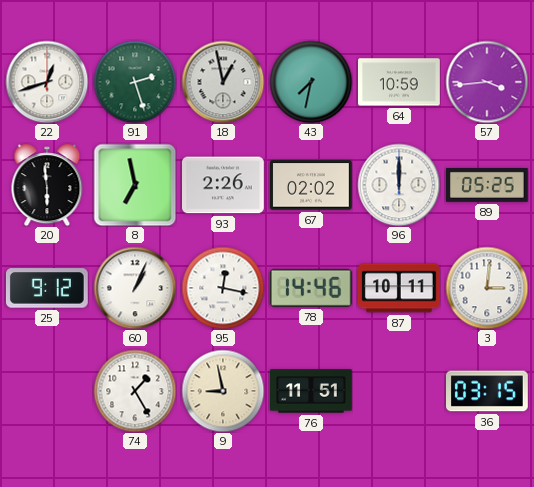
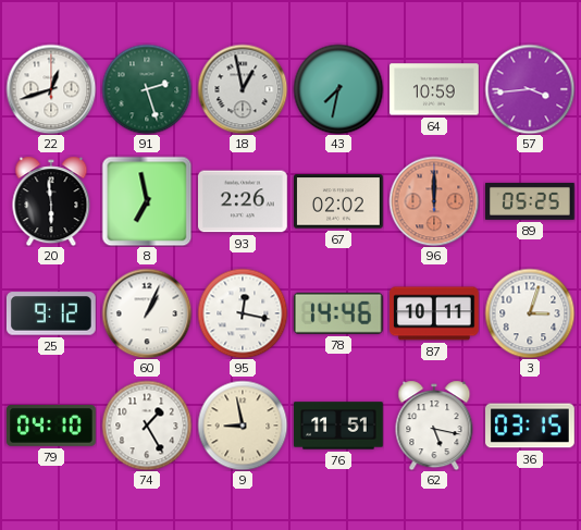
96 dial: white -> salmon
3: 3:01 -> 3:03
79: none -> 04:10
62: none -> 5:17
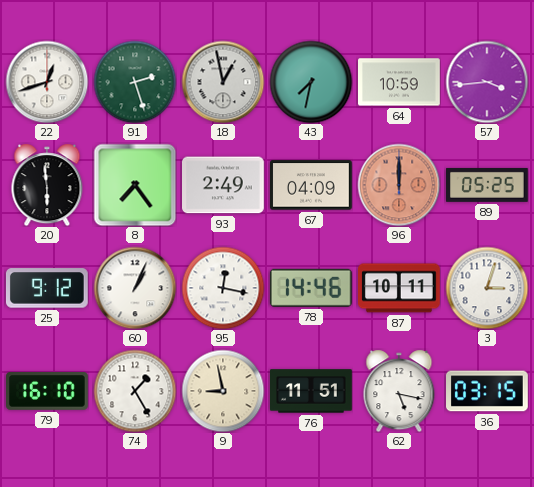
8: 6:58 -> 7:24
93: 2:26 -> 2:49
67: 02:02 -> 04:09
79: 04:10 -> 16:10
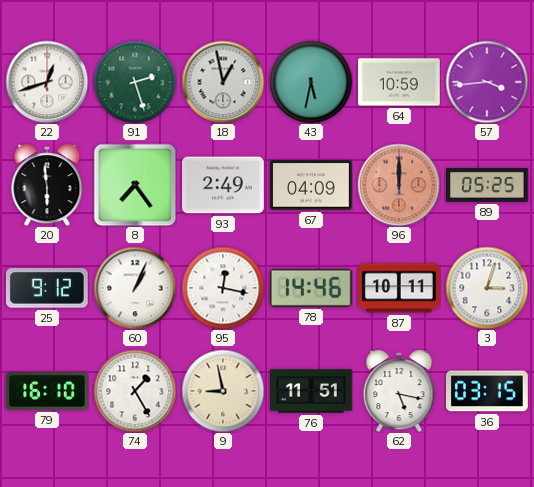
43: 7:32 -> 5:32
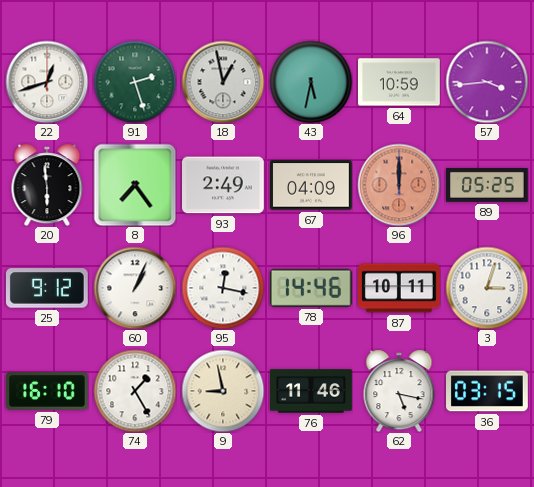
76: 11:51 -> 11:46
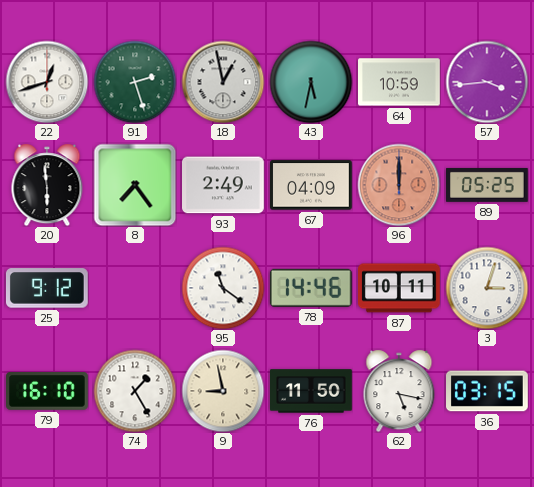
60: 1:04 -> none
95: 12:17 -> 11:21
76: 11:46 -> 11:50
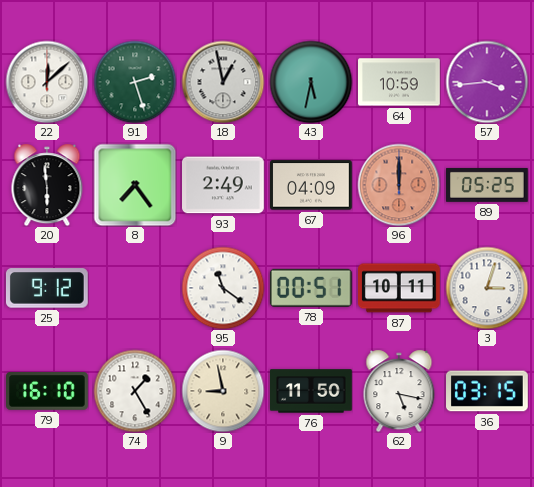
22: 12:42 -> 12:08
78: 14:46 -> 00:51
